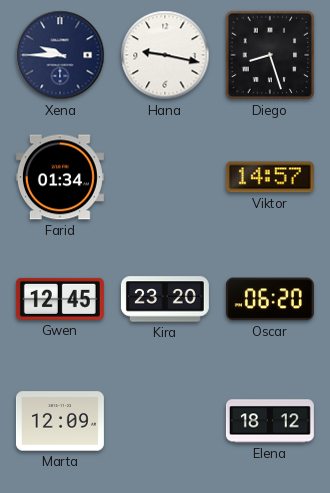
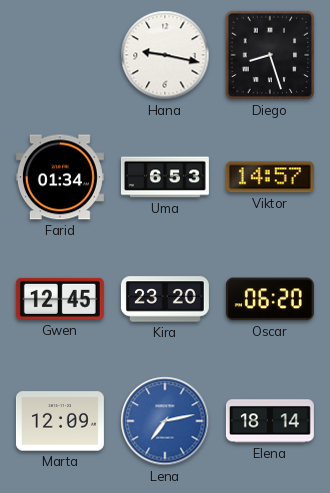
Xena: 9:45 -> none
Uma: none -> 6:53
Lena: none -> 7:13
Elena: 18:12 -> 18:14
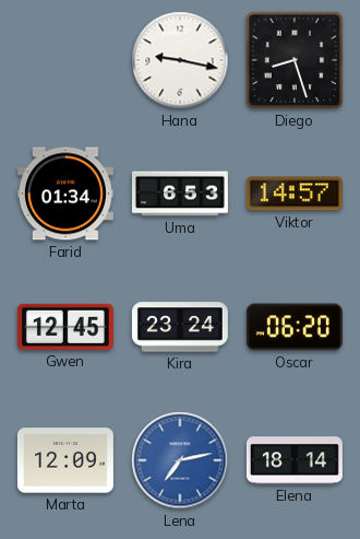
Kira: 23:20 -> 23:24
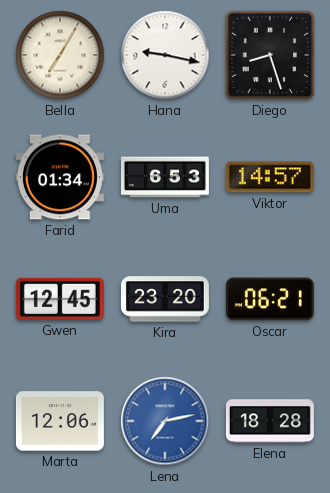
Bella: none -> 7:05
Kira: 23:24 -> 23:20
Oscar: 06:20 -> 06:21
Marta: 12:09 -> 12:06
Elena: 18:14 -> 18:28
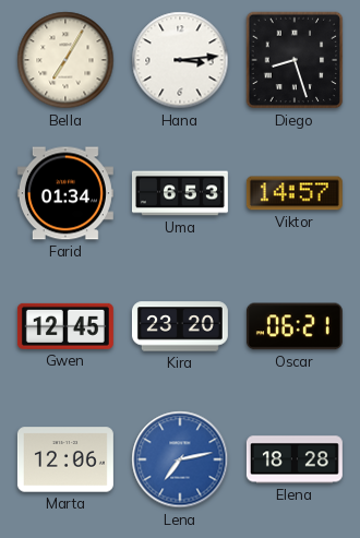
Hana: 9:17 -> 3:14
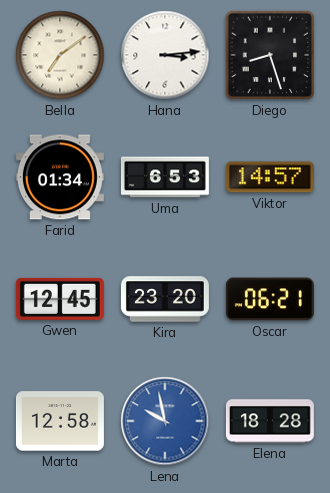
Bella: 7:05 -> 7:09
Marta: 12:06 -> 12:58
Lena: 7:13 -> 9:58
